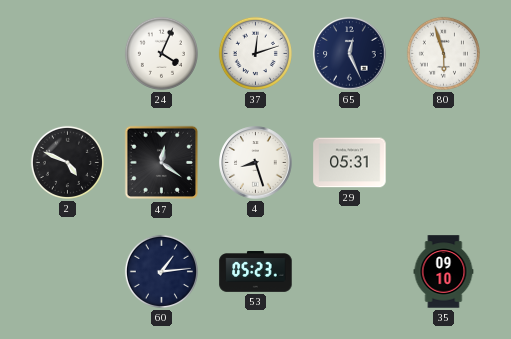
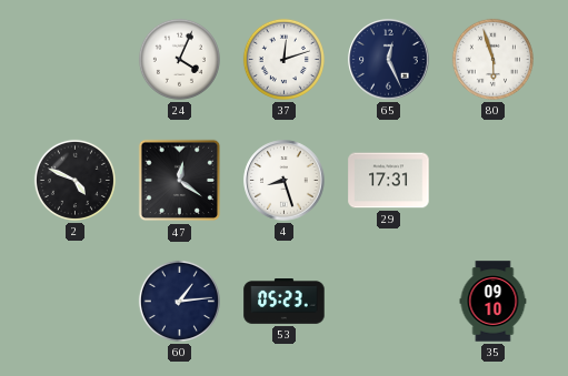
29: 05:31 -> 17:31
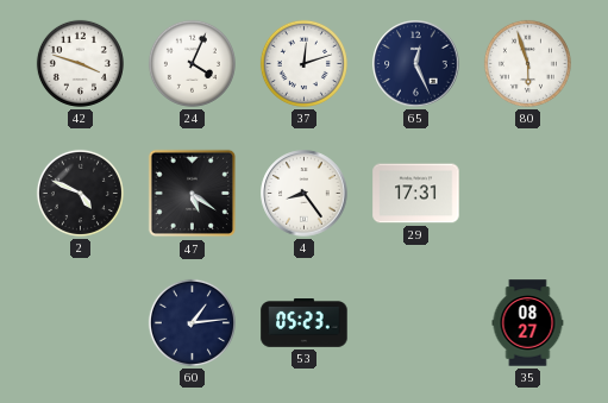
42: none -> 3:48
47: 12:21 -> 5:21
4: 8:27 -> 8:24
35: 09:10 -> 08:27
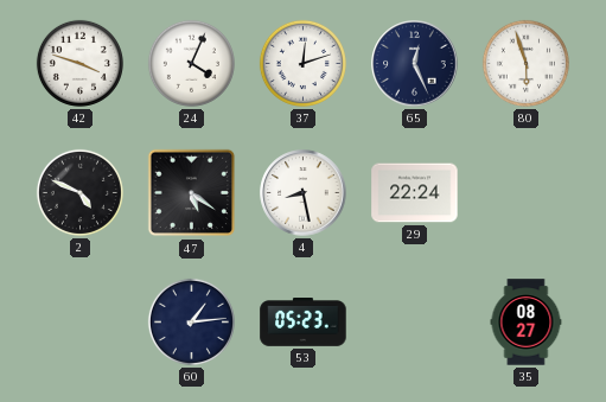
4: 8:24 -> 8:28
29: 17:31 -> 22:24
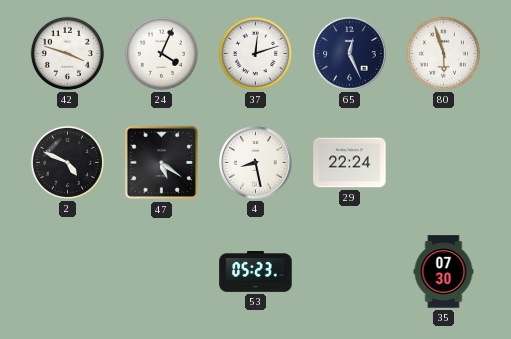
60: 1:14 -> none
35: 08:27 -> 07:30
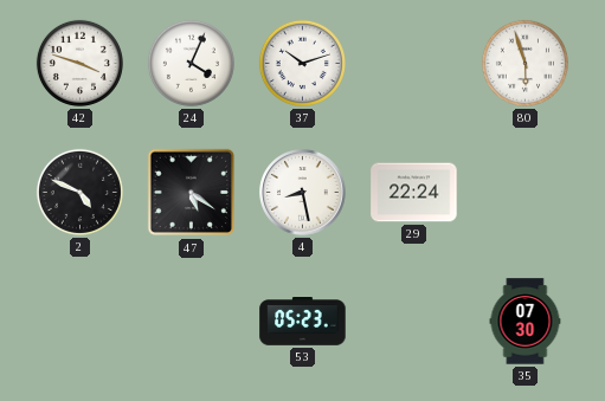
37: 12:12 -> 10:12
65: 12:26 -> none
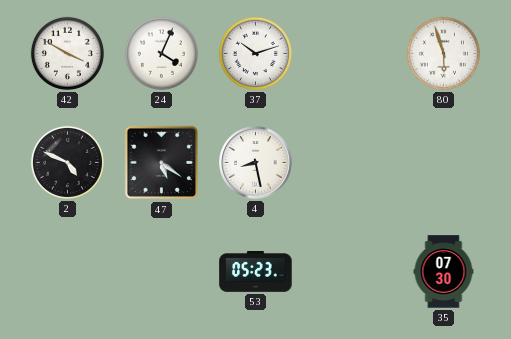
42: 3:48 -> 3:50
29: 22:24 -> none
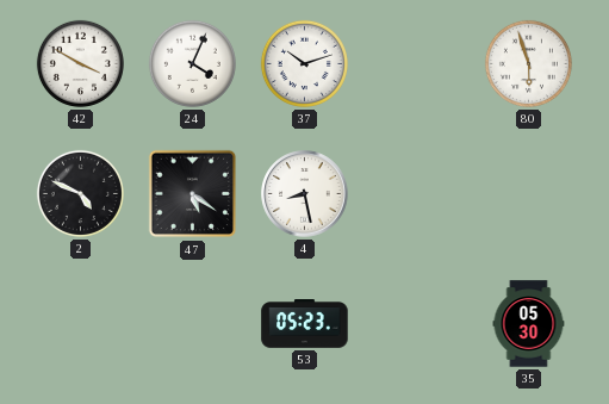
35: 07:30 -> 05:30
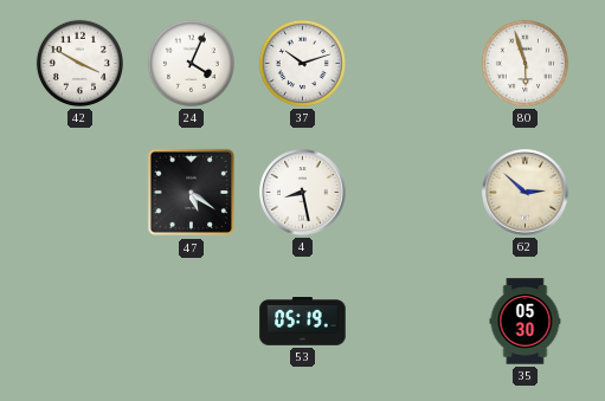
2: 4:49 -> none
62: none -> 2:52
53: 05:23 -> 05:19
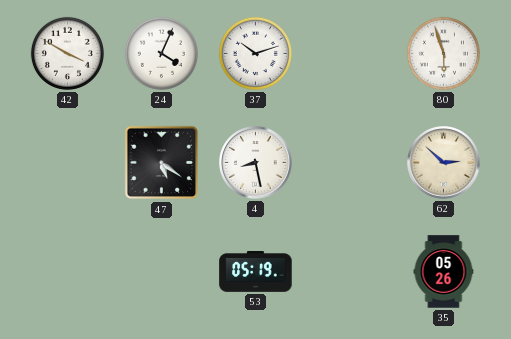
35: 05:30 -> 05:26
